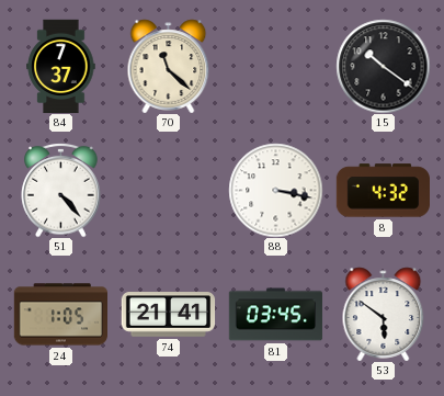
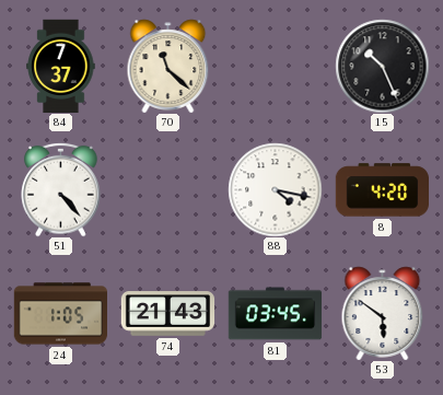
15: 10:21 -> 10:26
88: 3:17 -> 4:17
8: 4:32 -> 4:20
74: 21:41 -> 21:43
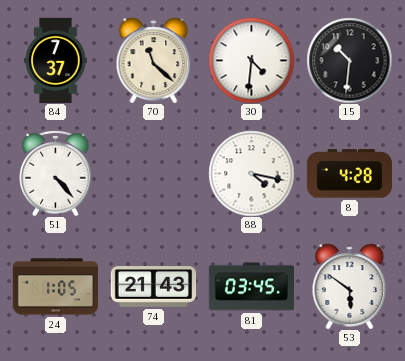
30: none -> 4:31
15: 10:26 -> 10:31
8: 4:20 -> 4:28
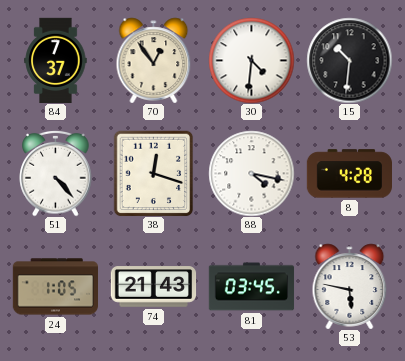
70: 11:22 -> 12:54
38: none -> 12:18
53: 5:51 -> 5:47
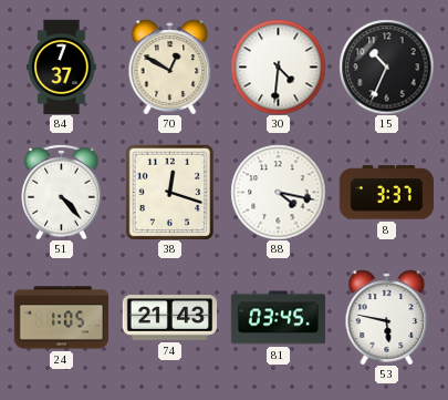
70: 12:54 -> 12:50
15: 10:31 -> 10:34
8: 4:28 -> 3:37
